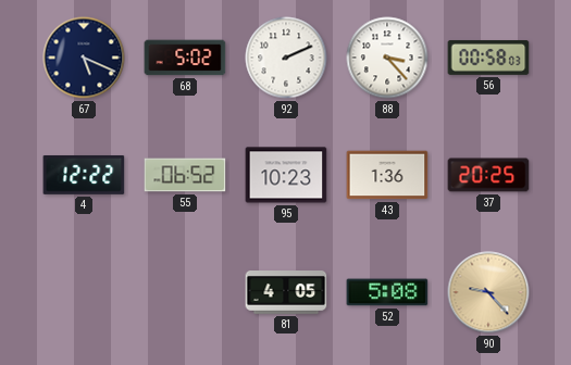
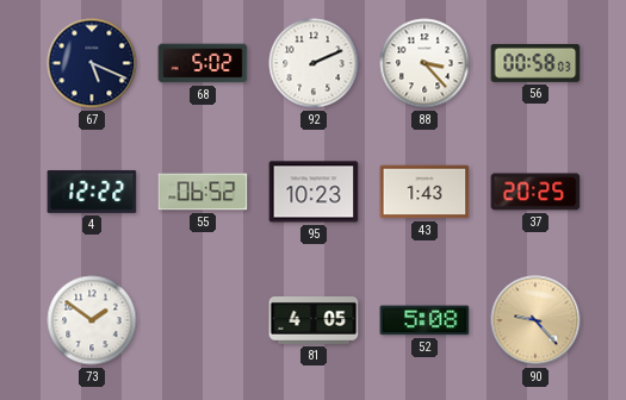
43: 1:36 -> 1:43
73: none -> 1:51
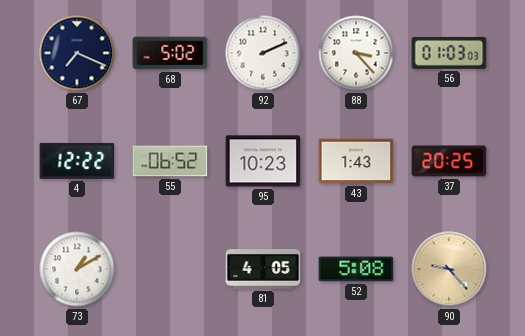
67: 5:19 -> 7:19
56: 00:58 -> 01:03
73: 1:51 -> 1:10
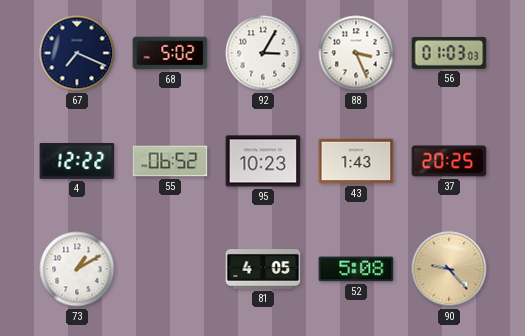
92: 2:11 -> 3:05
88: 3:23 -> 3:26
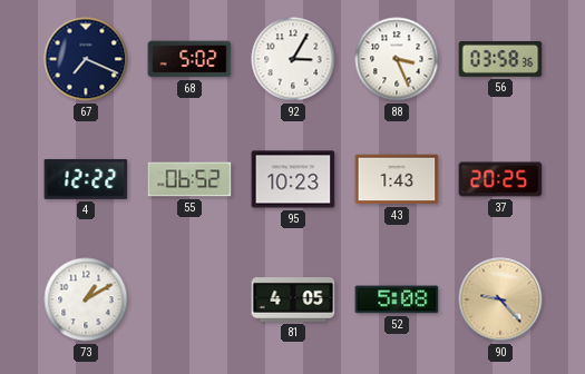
56: 01:03 -> 03:58
